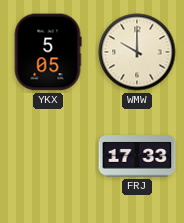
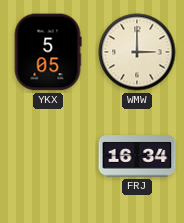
WMW: 10:00 -> 3:00
FRJ: 17:33 -> 16:34
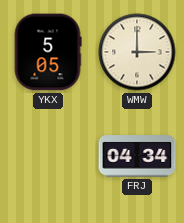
FRJ: 16:34 -> 04:34
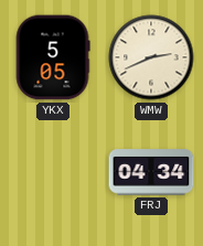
WMW: 3:00 -> 2:41
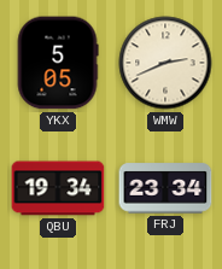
QBU: none -> 19:34
FRJ: 04:34 -> 23:34
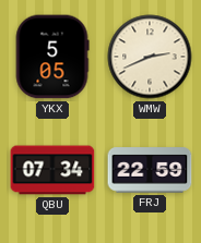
QBU: 19:34 -> 07:34
FRJ: 23:34 -> 22:59
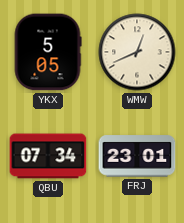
WMW: 2:41 -> 12:41
FRJ: 22:59 -> 23:01
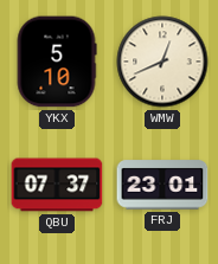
YKX: 5:05 -> 5:10
QBU: 07:34 -> 07:37
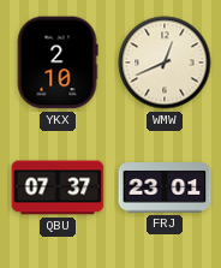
YKX: 5:10 -> 2:10
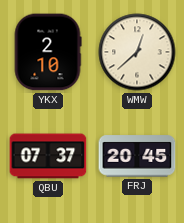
WMW: 12:41 -> 12:38
FRJ: 23:01 -> 20:45
